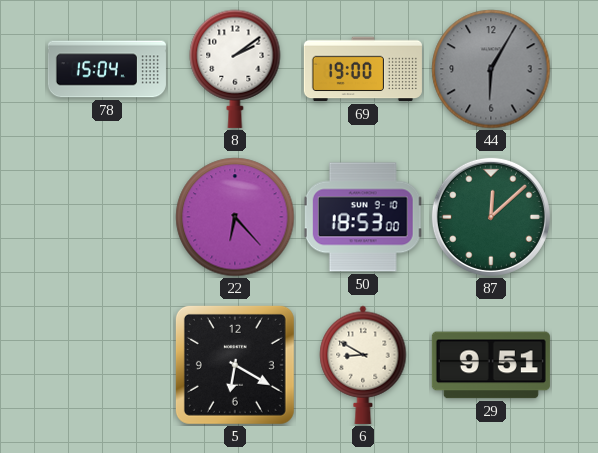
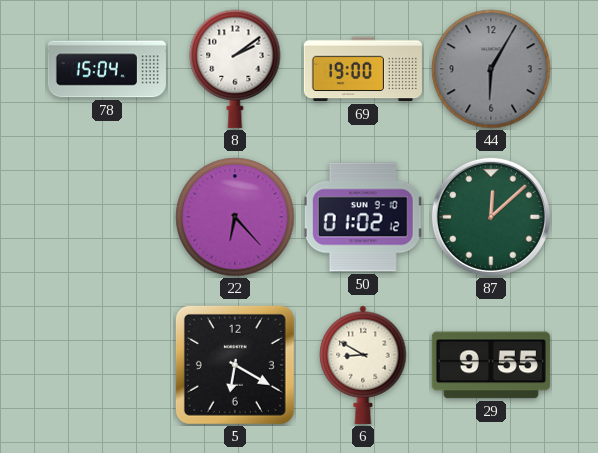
50: 18:53 -> 01:02
29: 9:51 -> 9:55
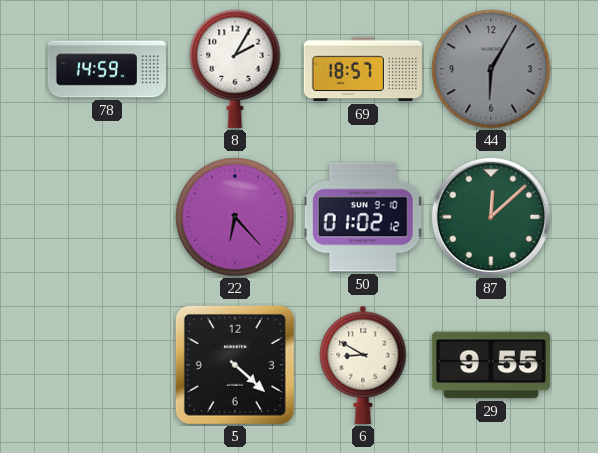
78: 15:04 -> 14:59
8: 2:09 -> 2:05
69: 19:00 -> 18:57
5: 6:20 -> 4:22
